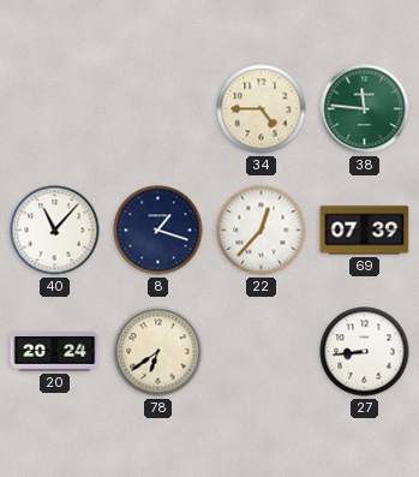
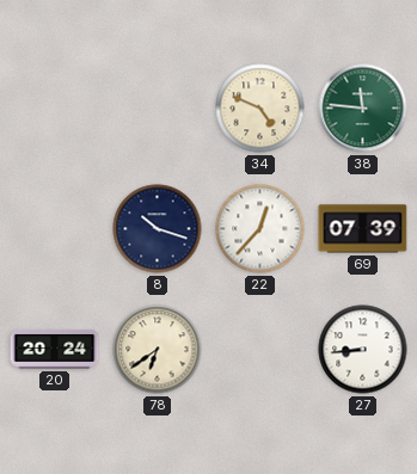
34: 4:45 -> 4:49
40: 11:07 -> none
8: 1:18 -> 10:18
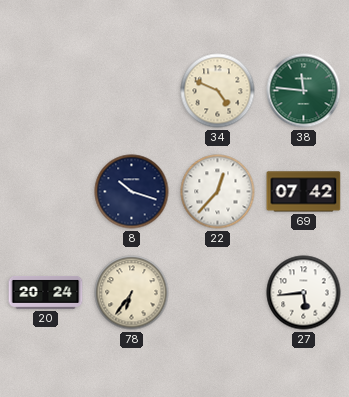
69: 07:39 -> 07:42
78: 6:39 -> 6:36
27: 8:44 -> 5:44
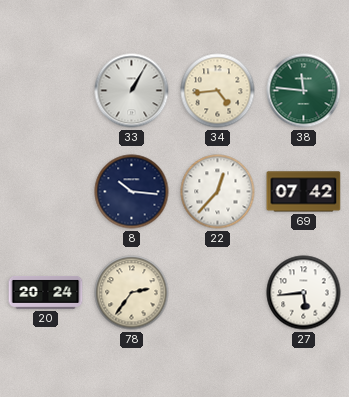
33: none -> 1:05
34: 4:49 -> 4:44
8: 10:18 -> 10:16
78: 6:36 -> 2:36
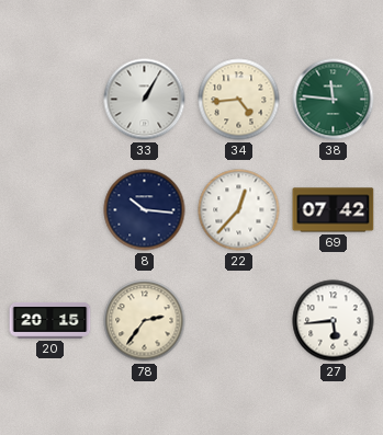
20: 20:24 -> 20:15
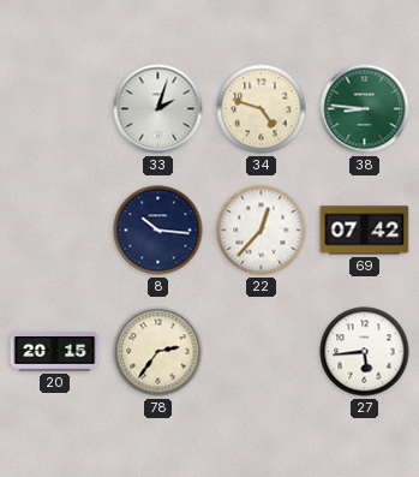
33: 1:05 -> 2:03
34: 4:44 -> 4:48
38: 11:46 -> 8:46
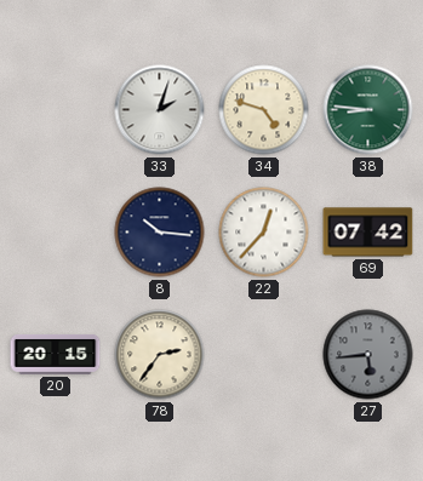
27 dial: white -> grey
